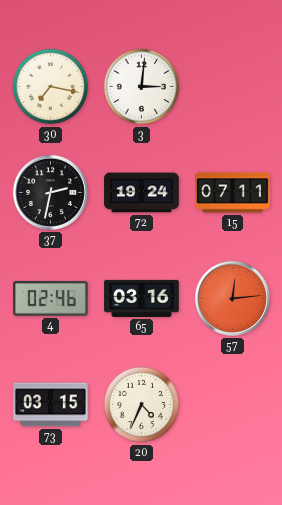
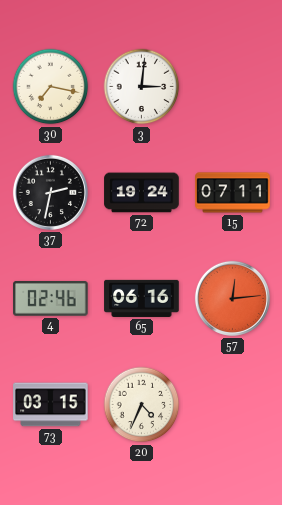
65: 03:16 -> 06:16
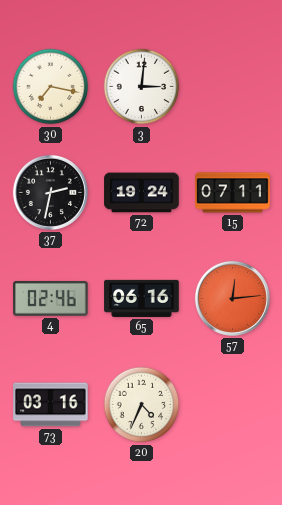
73: 03:15 -> 03:16
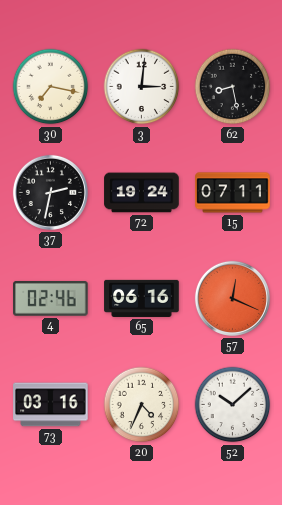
62: none -> 8:28
57: 12:14 -> 12:19
52: none -> 10:08
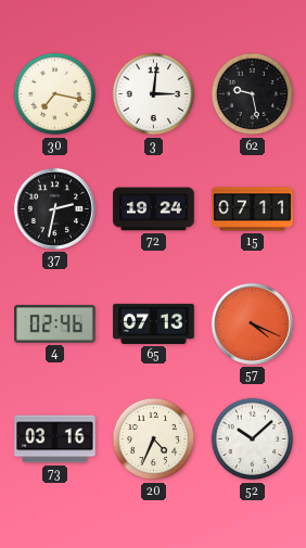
62: 8:28 -> 9:28
65: 06:16 -> 07:13
57: 12:19 -> 4:19
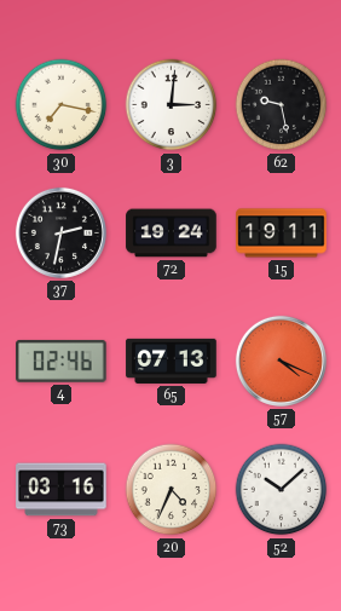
15: 07:11 -> 19:11
